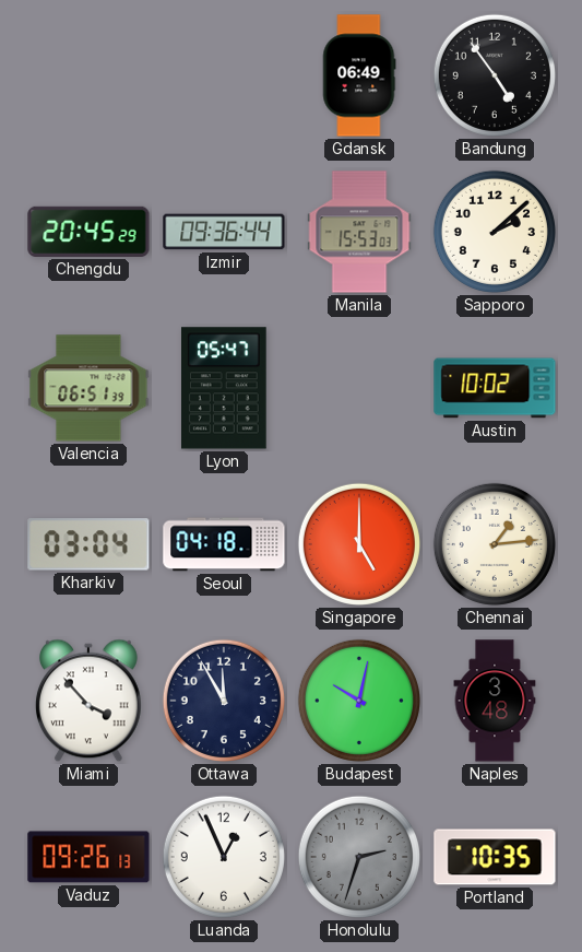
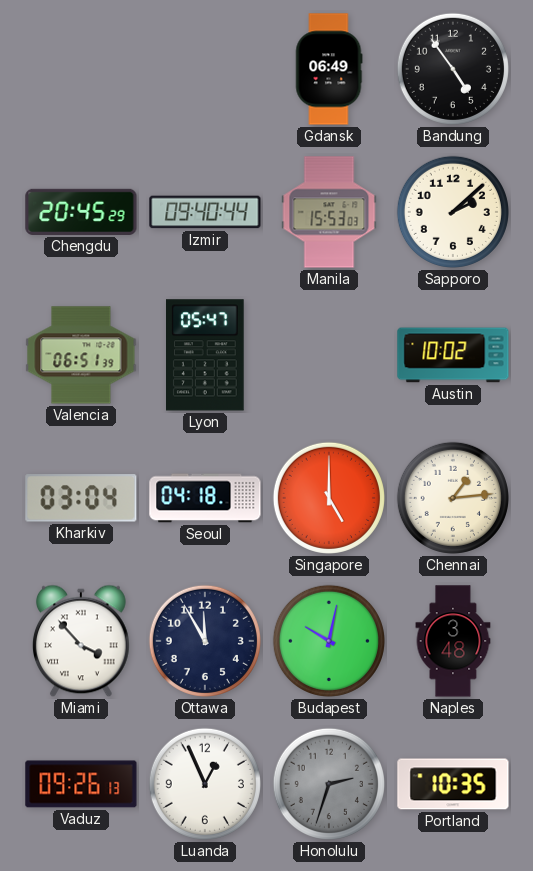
Izmir: 09:36 -> 09:40
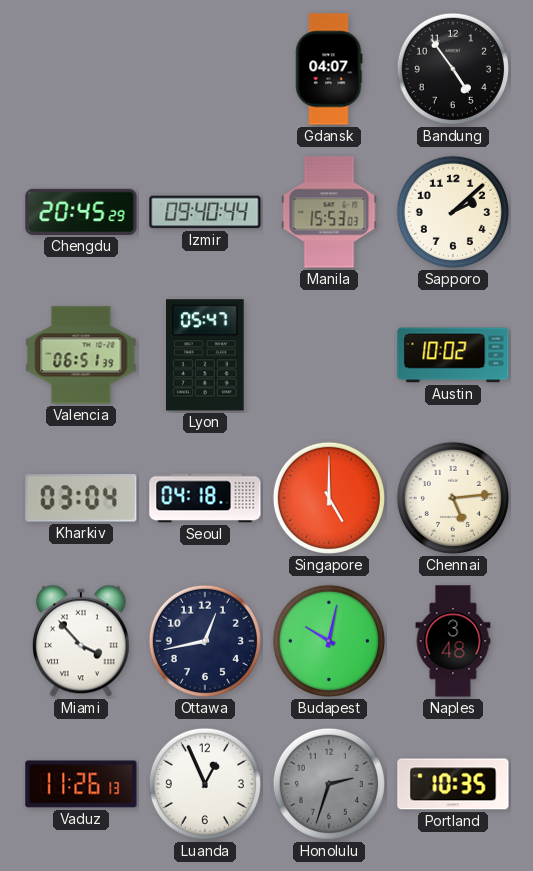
Gdansk: 06:49 -> 04:07
Chennai: 1:14 -> 5:14
Ottawa: 11:55 -> 12:43
Vaduz: 09:26 -> 11:26
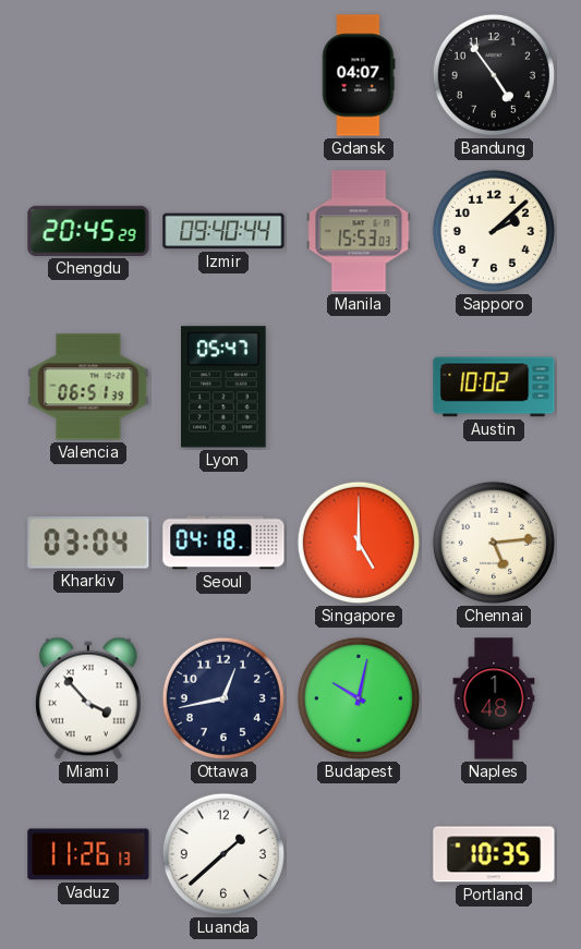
Naples: 3:48 -> 1:48
Luanda: 12:56 -> 1:38
Honolulu: 2:33 -> none
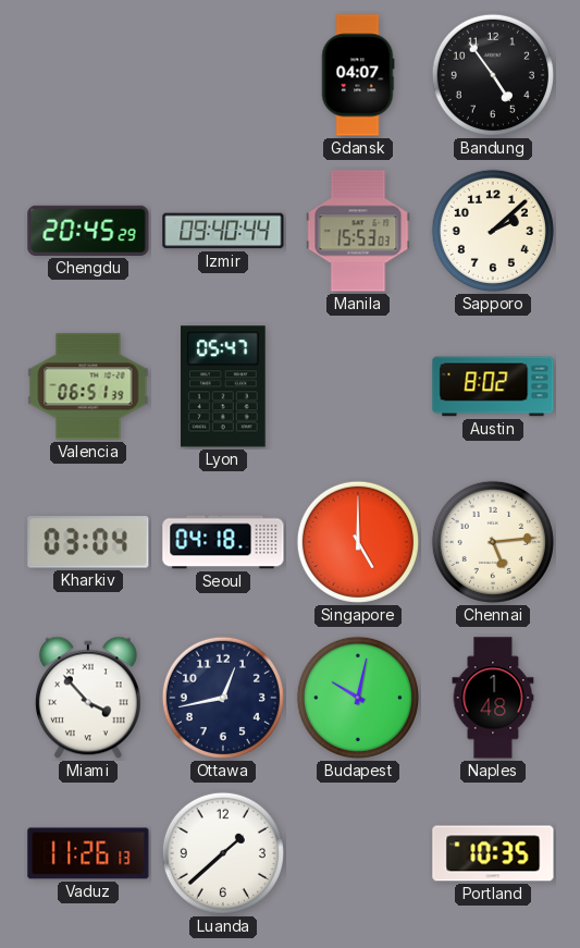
Austin: 10:02 -> 8:02
